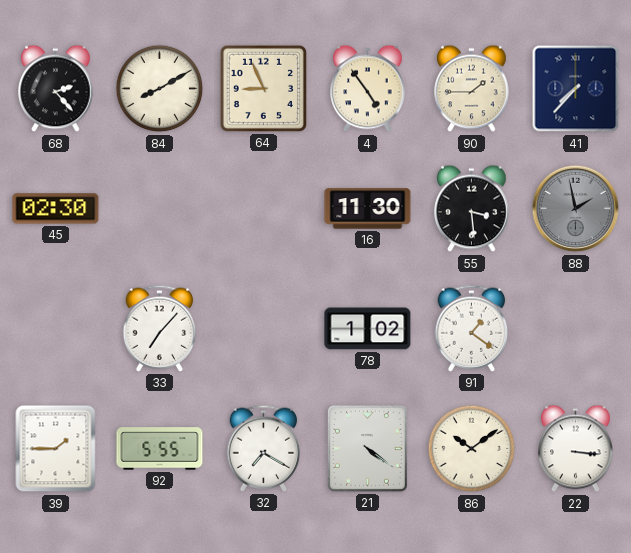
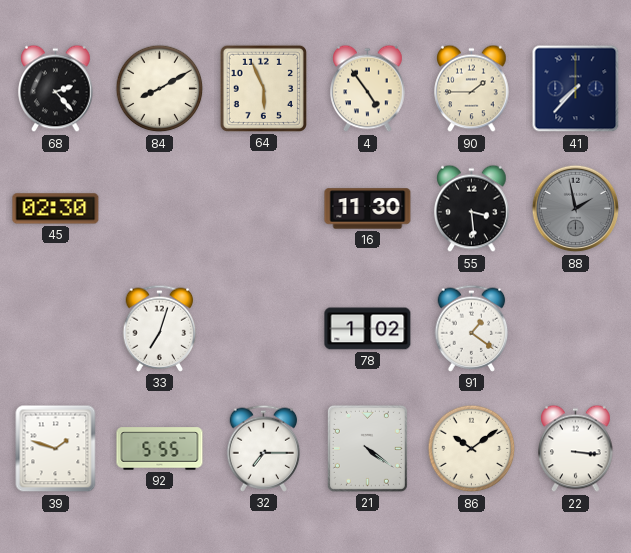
64: 8:56 -> 5:56
33: 7:07 -> 7:03
39: 1:45 -> 1:48
32: 7:20 -> 7:15
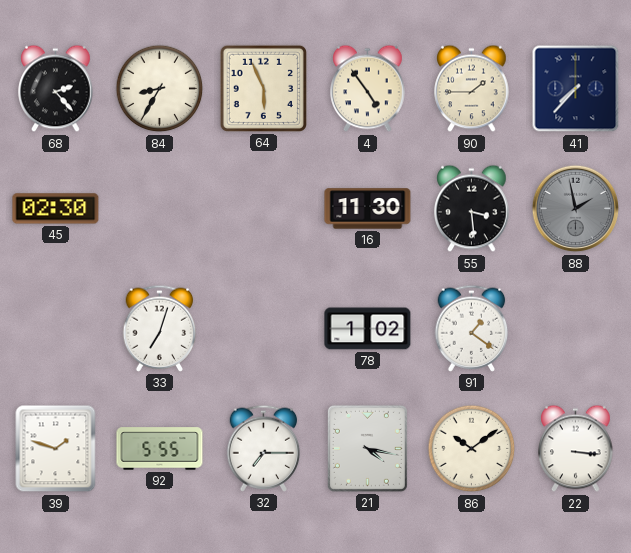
84: 8:10 -> 8:35
21: 4:21 -> 4:17
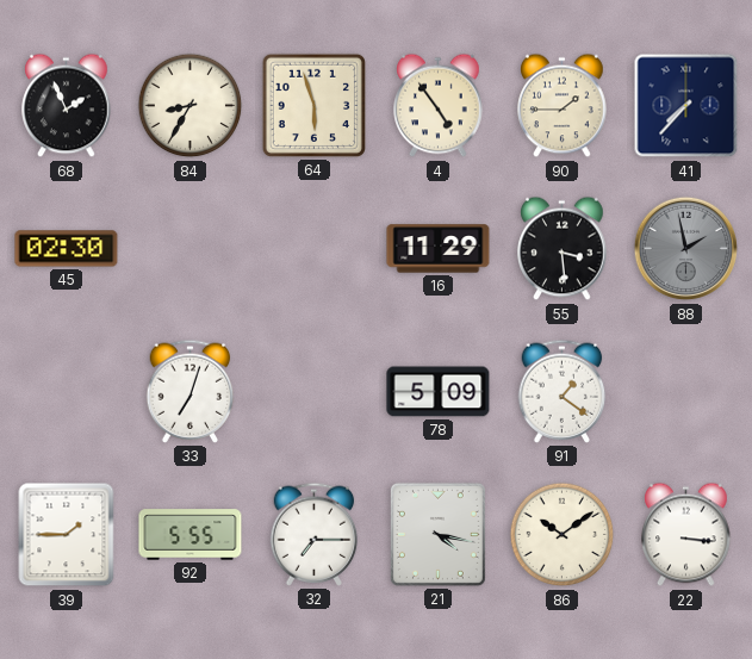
68: 2:23 -> 1:56
64: 5:56 -> 5:57
16: 11:30 -> 11:29
78: 1:02 -> 5:09
39: 1:48 -> 1:45
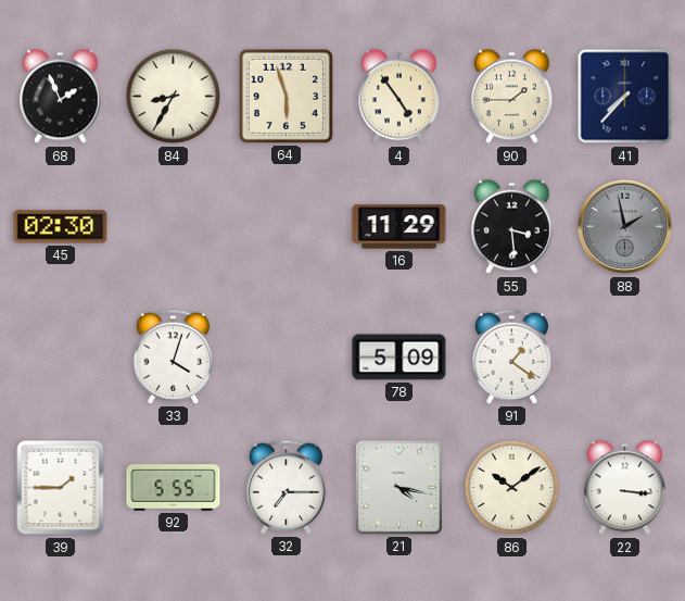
33: 7:03 -> 4:03
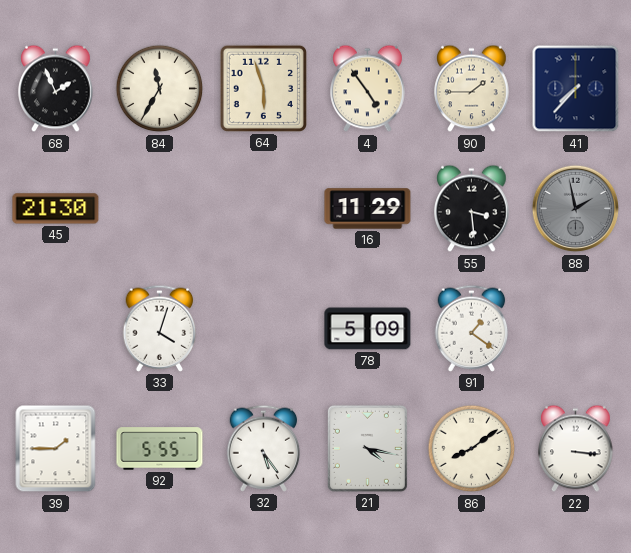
84: 8:35 -> 11:35
45: 02:30 -> 21:30
32: 7:15 -> 5:24
86: 10:09 -> 8:09
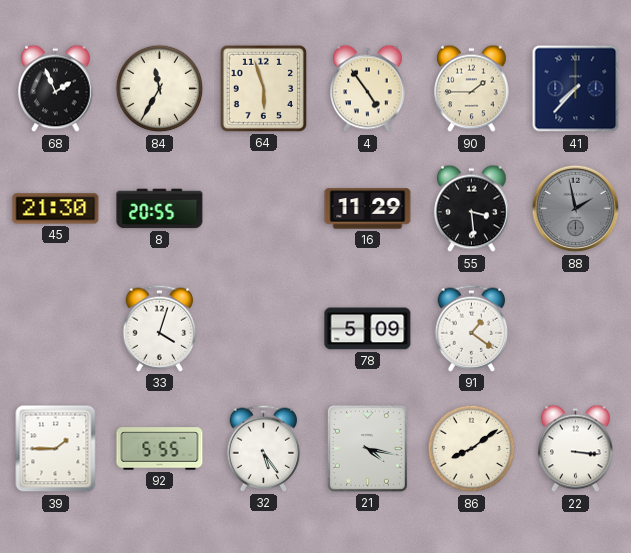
8: none -> 20:55
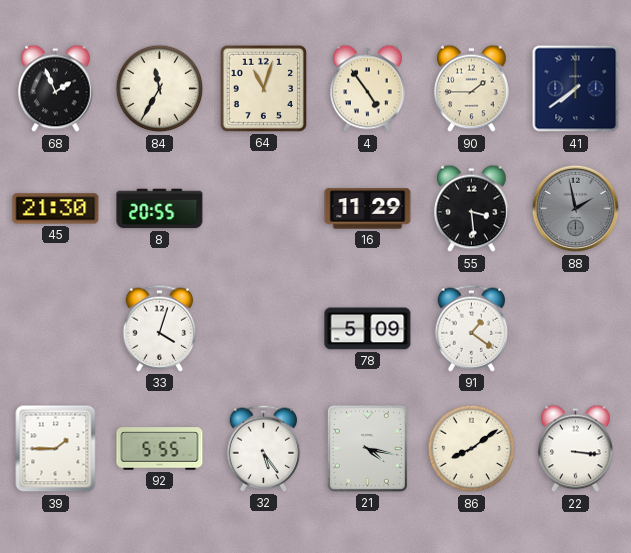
64: 5:57 -> 11:03
41: 7:37 -> 7:39
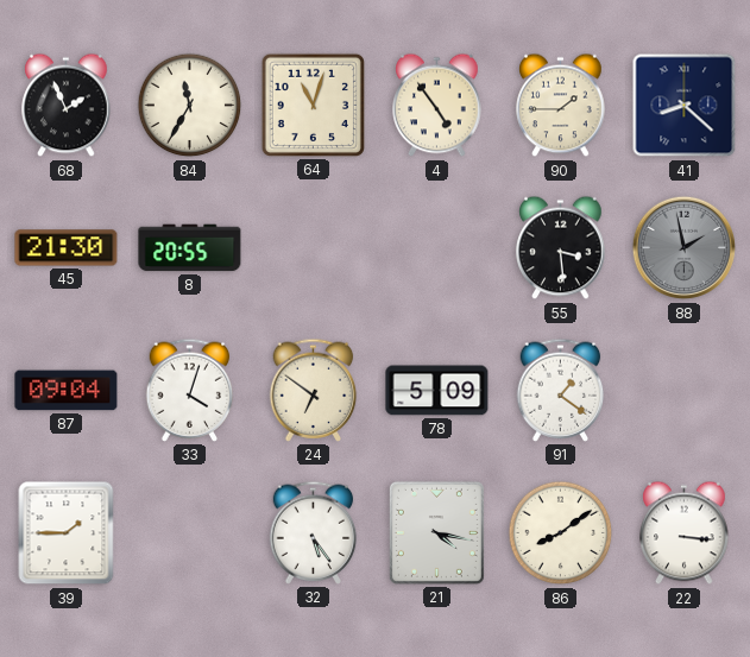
41: 7:39 -> 8:22
16: 11:29 -> none
87: none -> 09:04
24: none -> 6:51
92: 5:55 -> none
